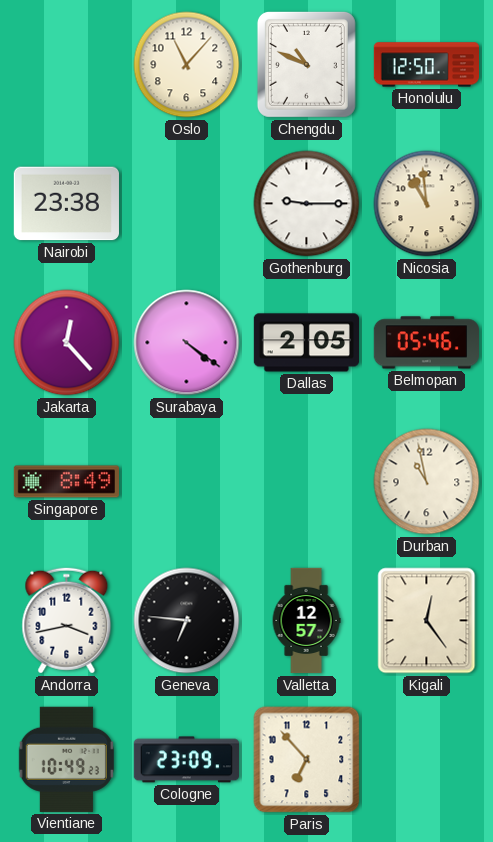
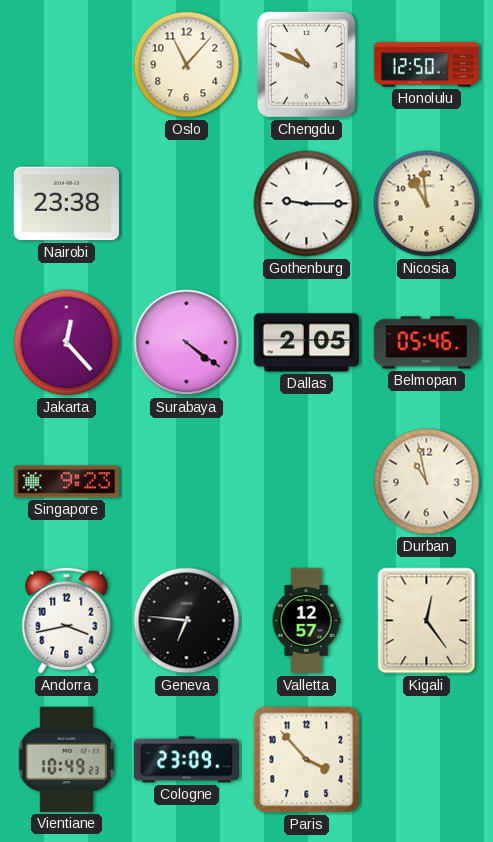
Singapore: 8:49 -> 9:23
Paris: 6:53 -> 3:53
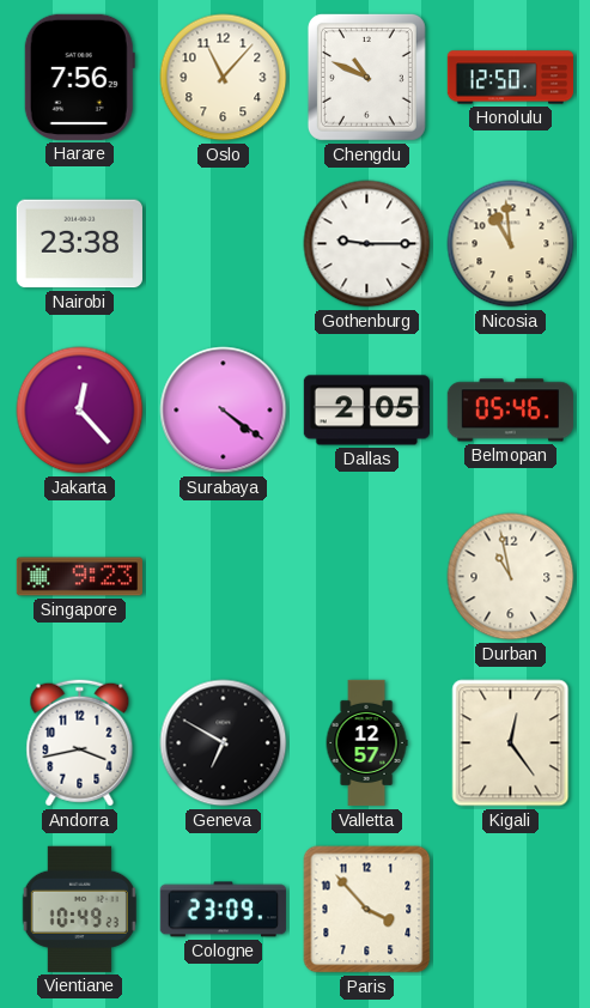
Harare: none -> 7:56
Geneva: 6:46 -> 6:50
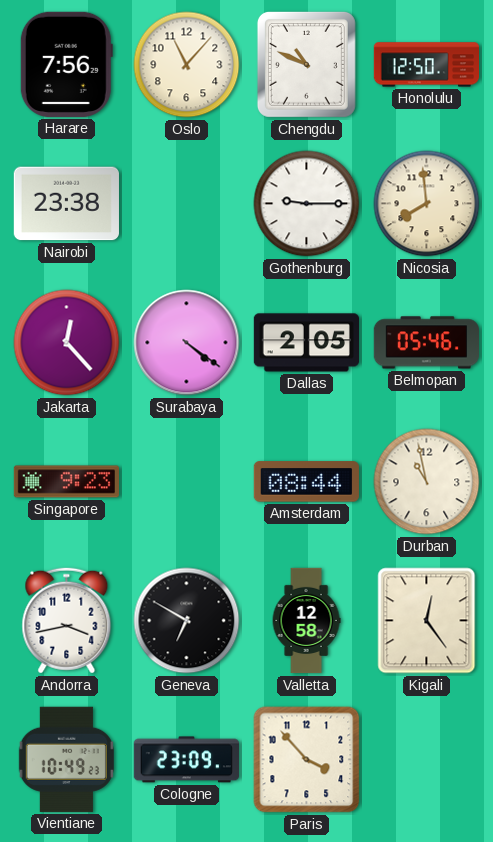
Nicosia: 10:59 -> 7:59
Amsterdam: none -> 08:44
Valletta: 12:57 -> 12:58
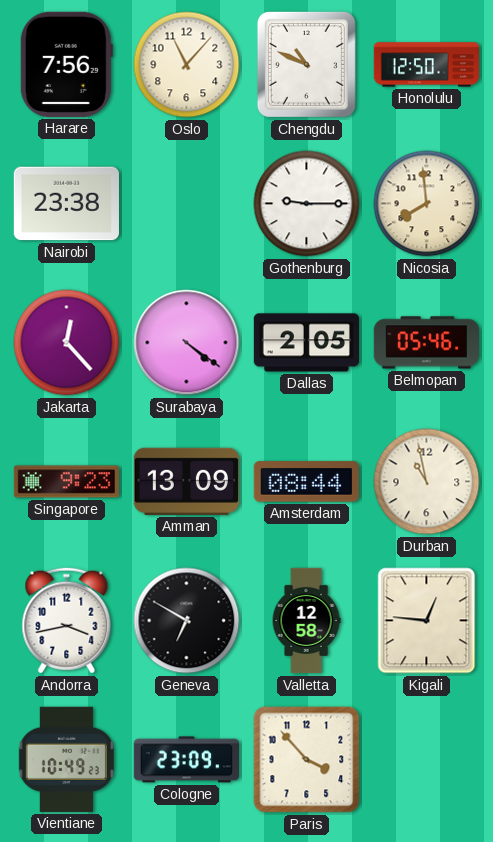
Amman: none -> 13:09
Kigali: 12:24 -> 12:46
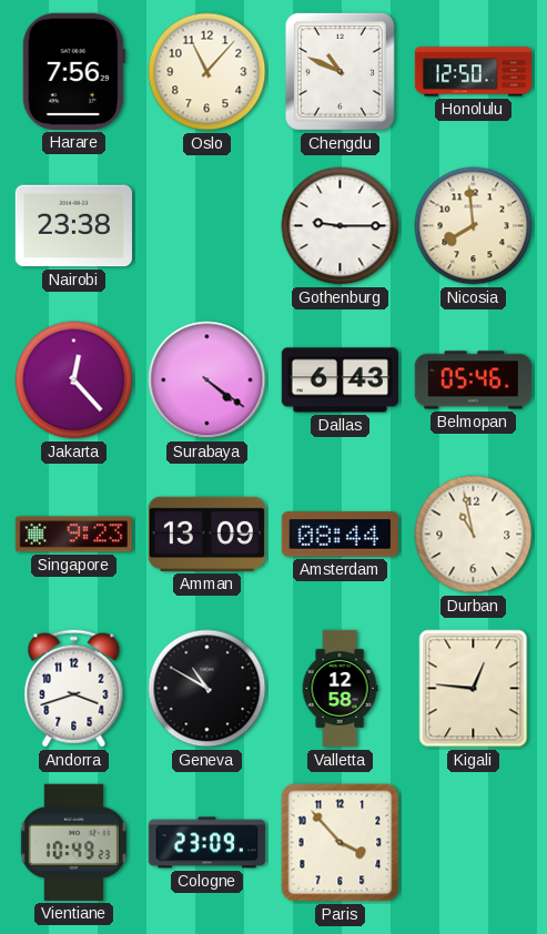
Dallas: 2:05 -> 6:43
Andorra: 3:43 -> 3:42
Geneva: 6:50 -> 10:50
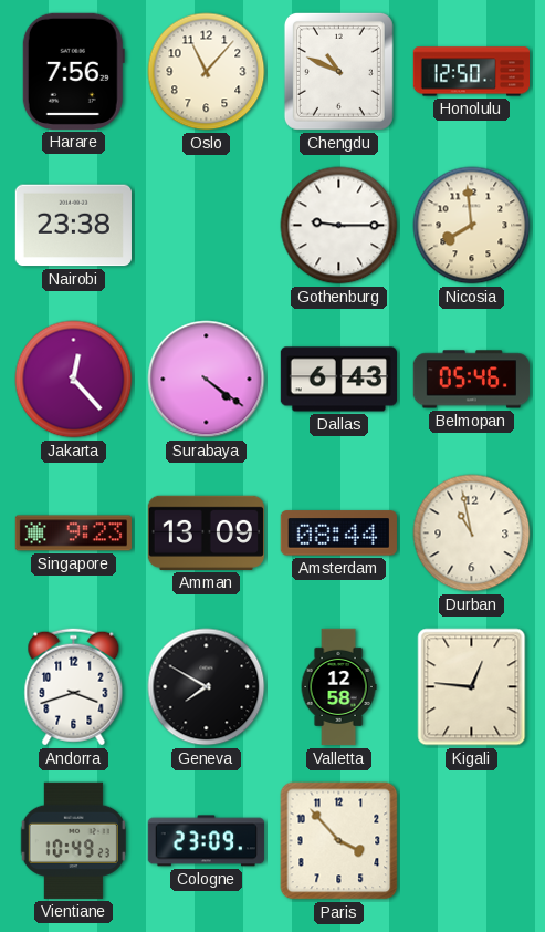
Geneva: 10:50 -> 7:50
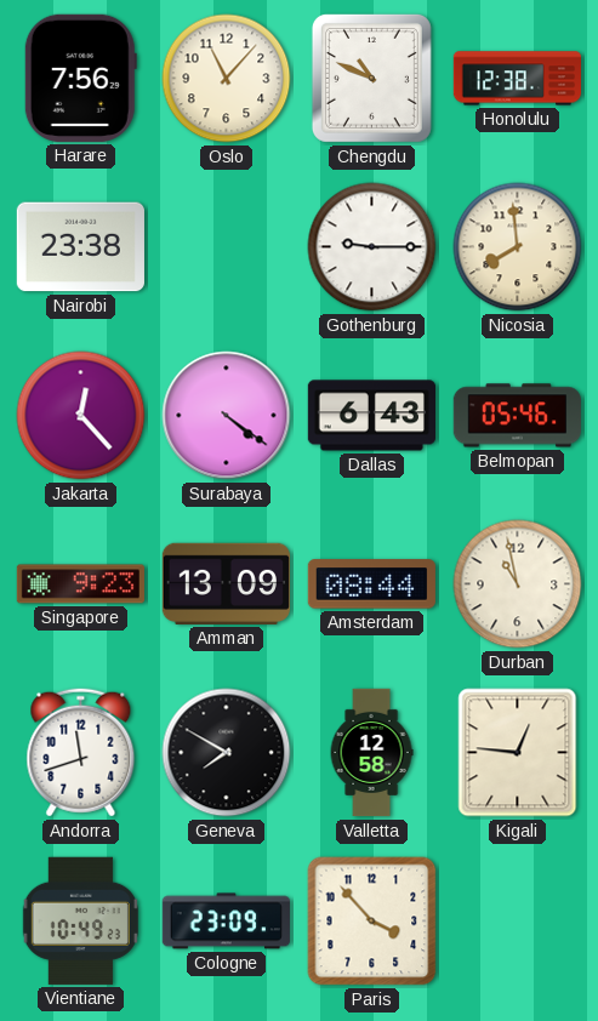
Honolulu: 12:50 -> 12:38
Andorra: 3:42 -> 11:42
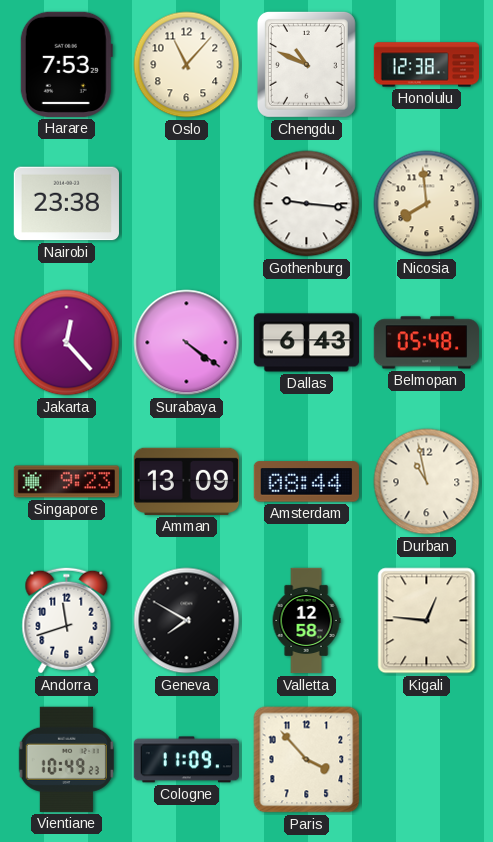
Harare: 7:56 -> 7:53
Gothenburg: 9:15 -> 9:16
Belmopan: 05:46 -> 05:48
Cologne: 23:09 -> 11:09
